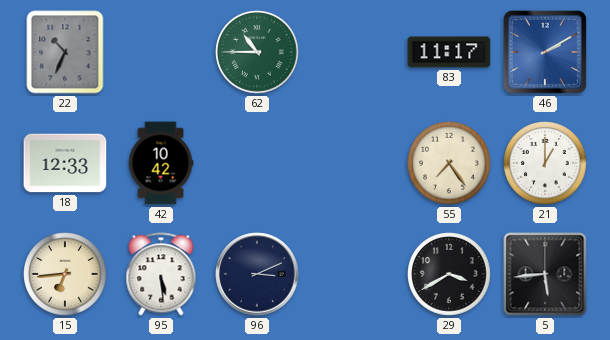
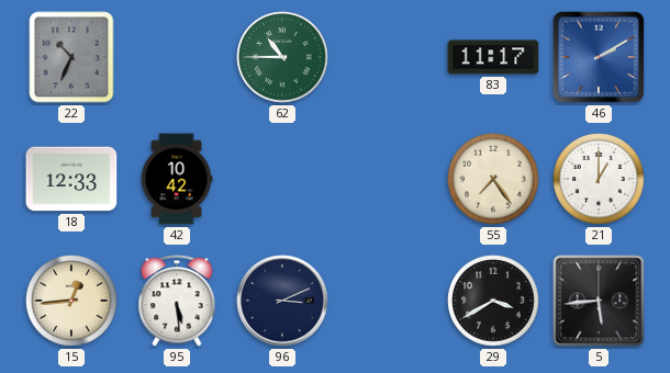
15: 6:44 -> 12:44
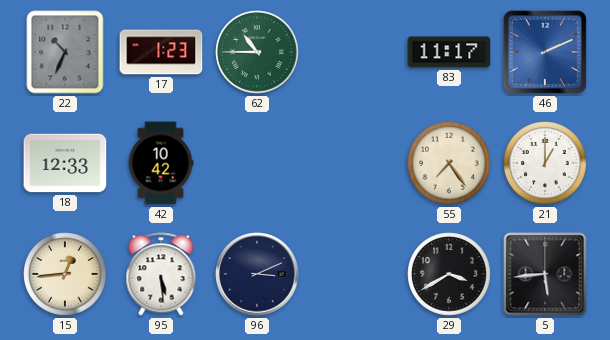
17: none -> 1:23
46: 2:10 -> 2:11
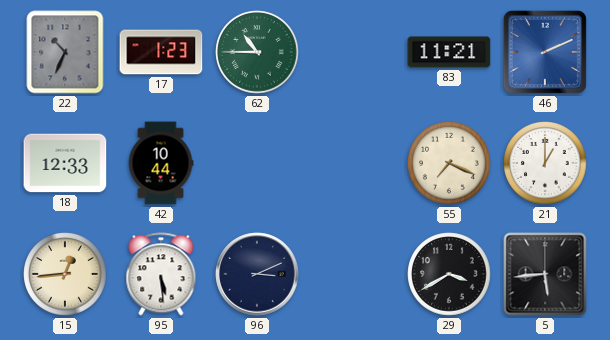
83: 11:17 -> 11:21
42: 10:42 -> 10:44
55: 7:24 -> 7:19
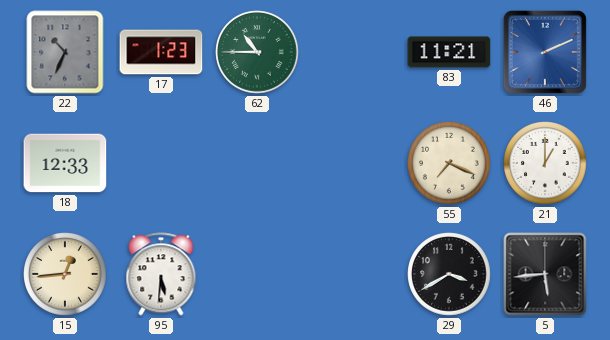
42: 10:44 -> none
95: 5:29 -> 5:31
96: 3:11 -> none
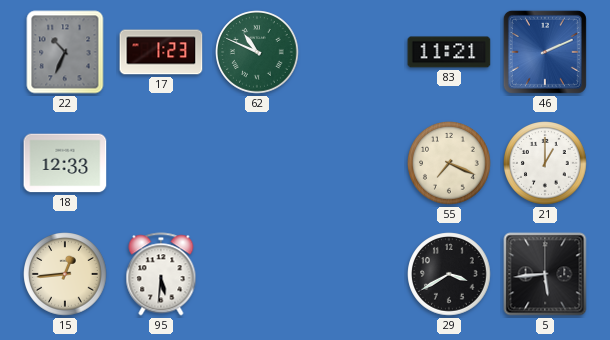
62: 10:45 -> 10:49
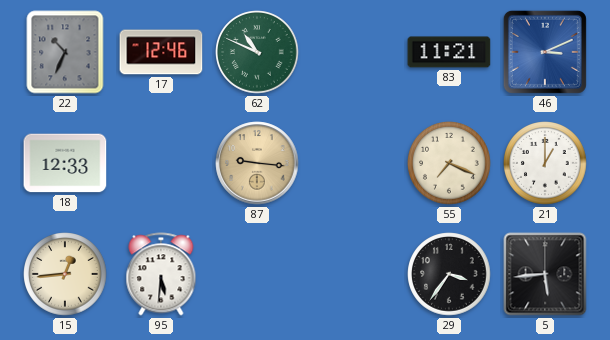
17: 1:23 -> 12:46
46: 2:11 -> 3:11
87: none -> 9:16
29: 3:40 -> 3:36
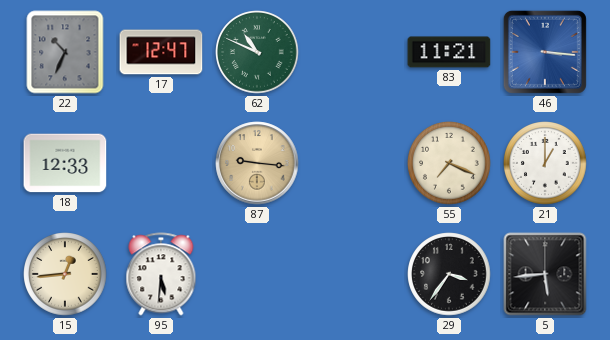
17: 12:46 -> 12:47
46: 3:11 -> 3:16
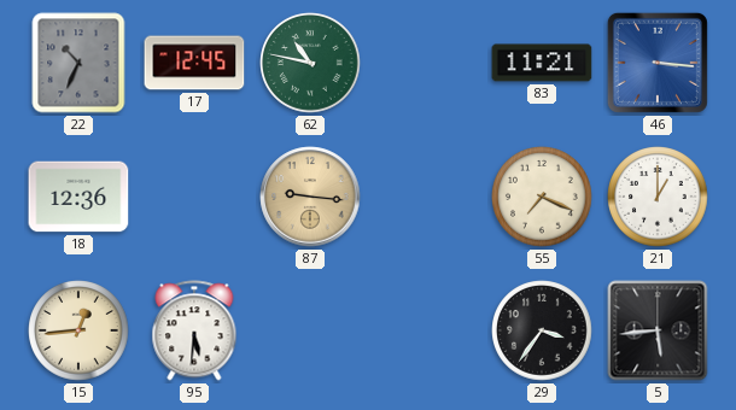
17: 12:47 -> 12:45
62: 10:49 -> 10:47
18: 12:33 -> 12:36
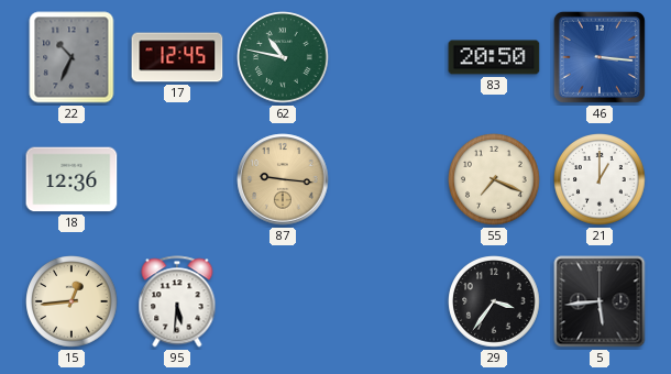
83: 11:21 -> 20:50
